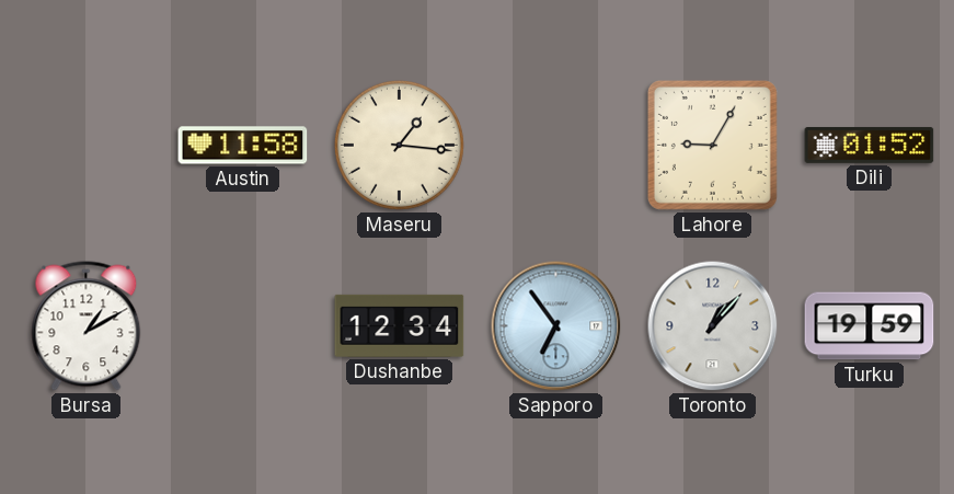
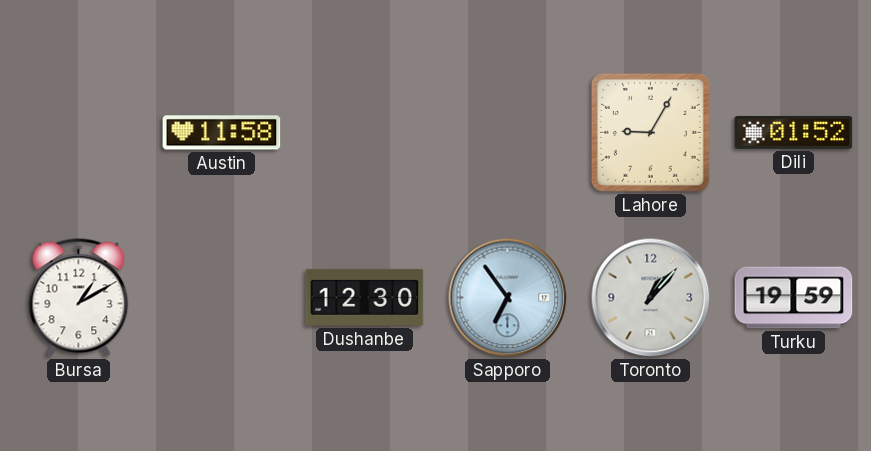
Maseru: 1:16 -> none
Dushanbe: 12:34 -> 12:30
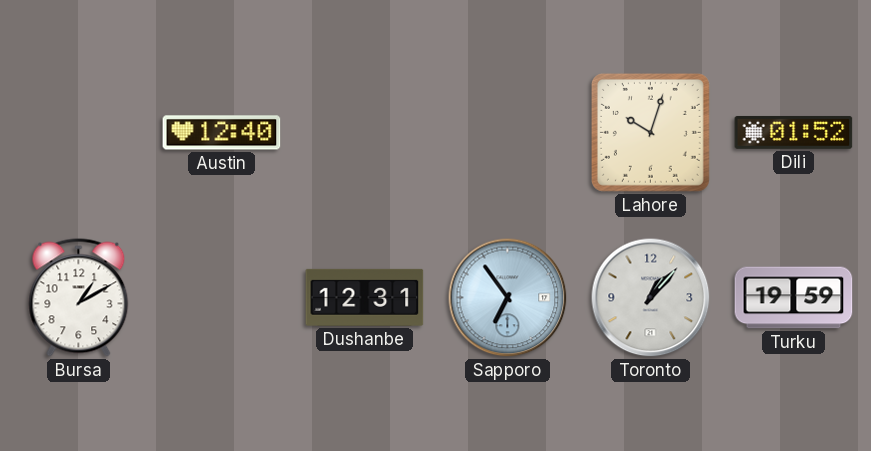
Austin: 11:58 -> 12:40
Lahore: 9:05 -> 10:03
Dushanbe: 12:30 -> 12:31
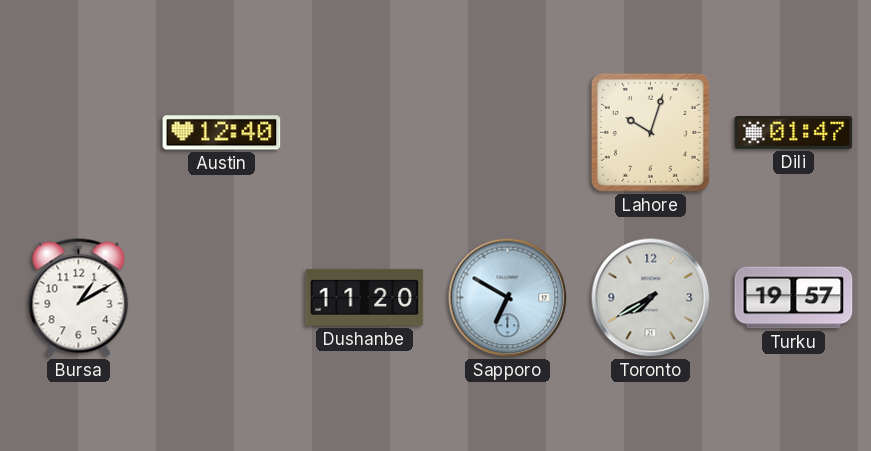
Dili: 01:52 -> 01:47
Dushanbe: 12:31 -> 11:20
Sapporo: 6:54 -> 6:50
Toronto: 1:07 -> 7:40
Turku: 19:59 -> 19:57
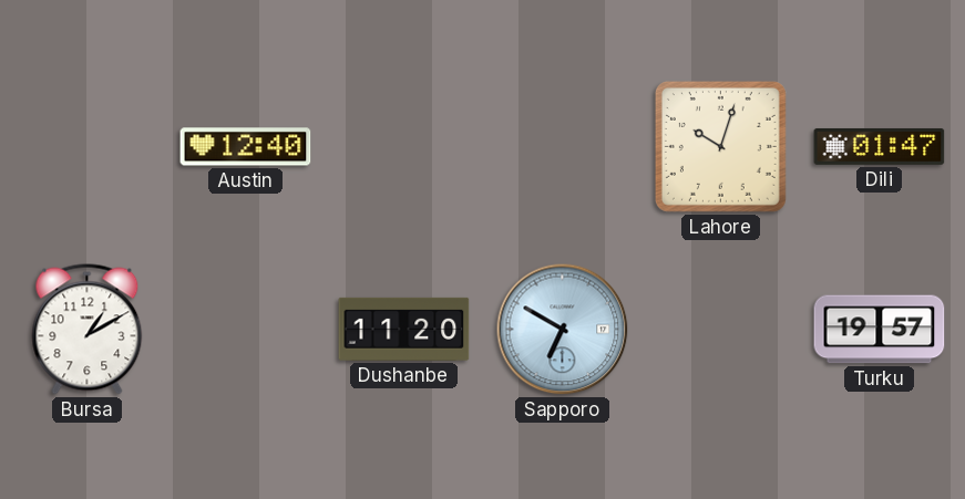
Toronto: 7:40 -> none
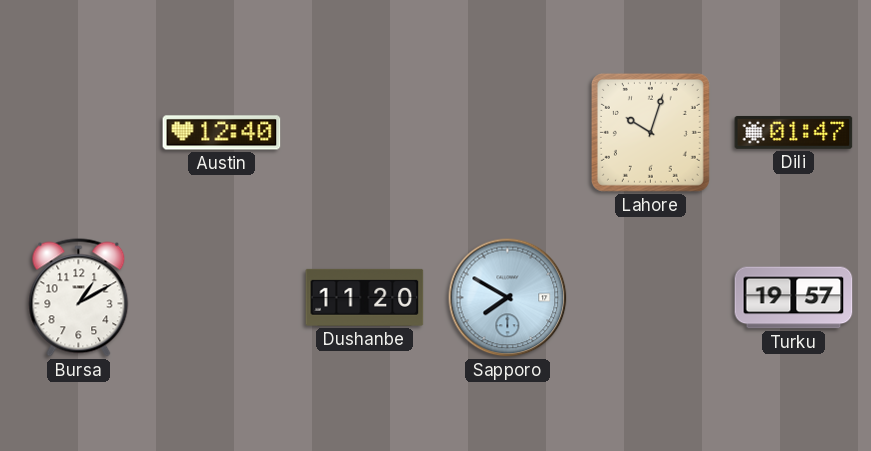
Sapporo: 6:50 -> 7:50
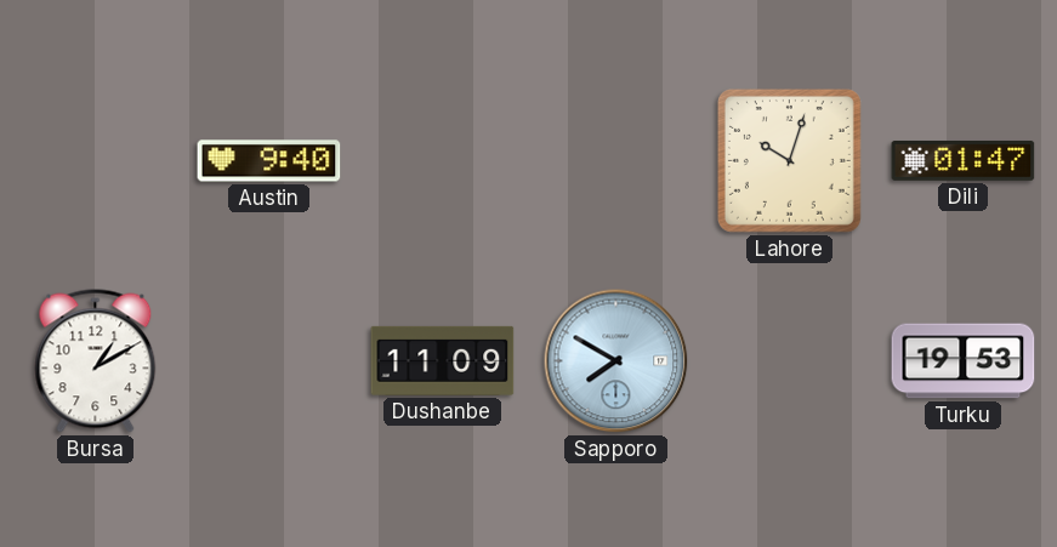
Austin: 12:40 -> 9:40
Dushanbe: 11:20 -> 11:09
Turku: 19:57 -> 19:53
